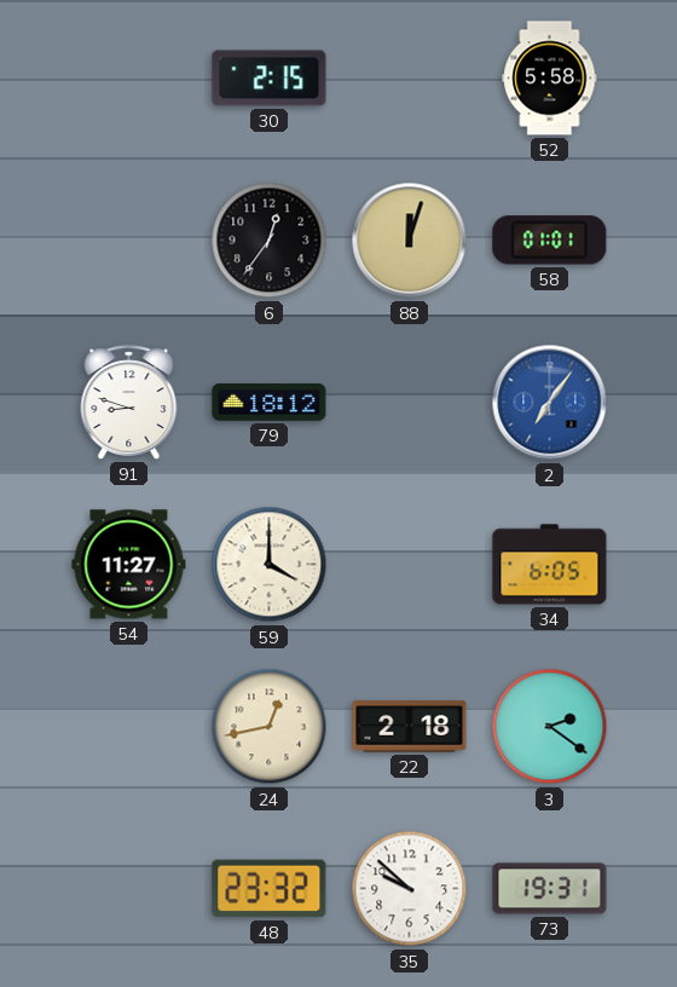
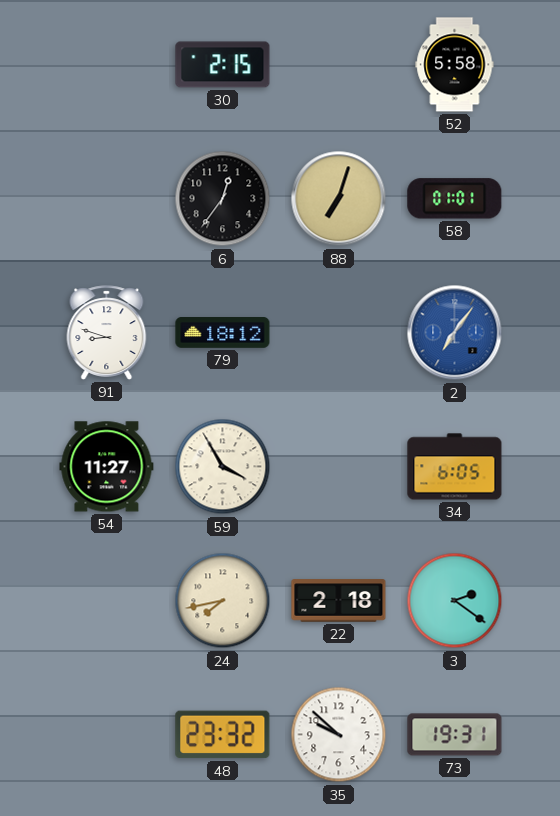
88: 12:03 -> 7:03
59: 4:00 -> 3:55
24: 12:43 -> 7:43
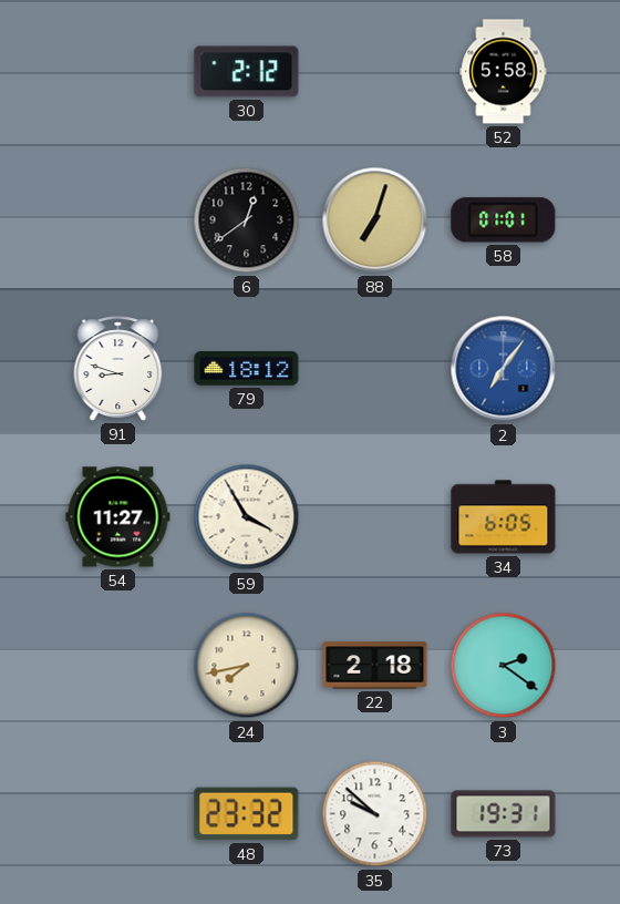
30: 2:15 -> 2:12
6: 12:36 -> 12:39
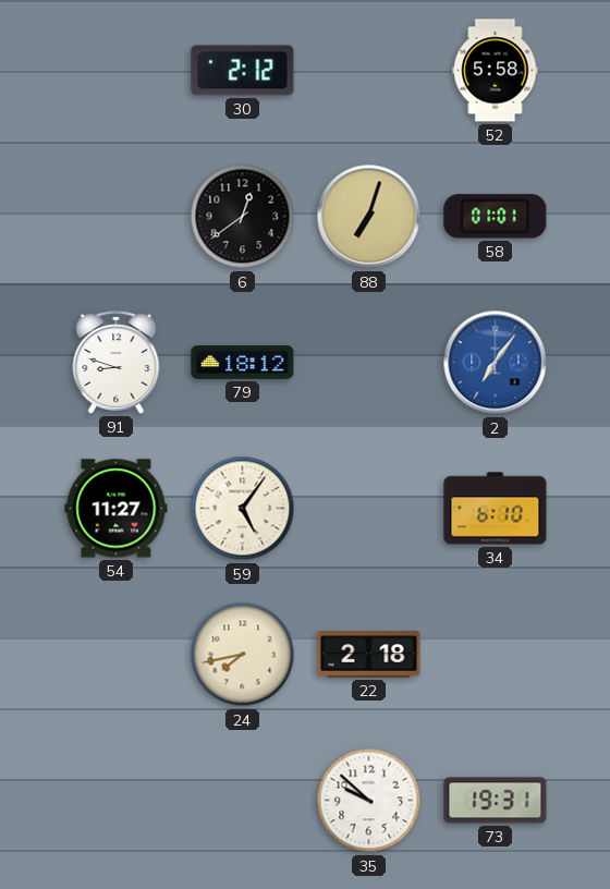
59: 3:55 -> 5:06
34: 6:05 -> 6:10
3: 2:21 -> none
48: 23:32 -> none
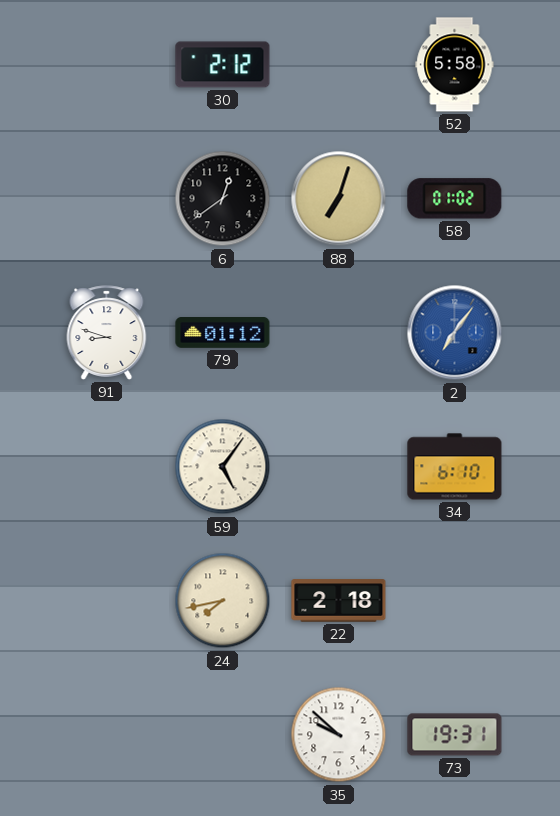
58: 01:01 -> 01:02
79: 18:12 -> 01:12
54: 11:27 -> none
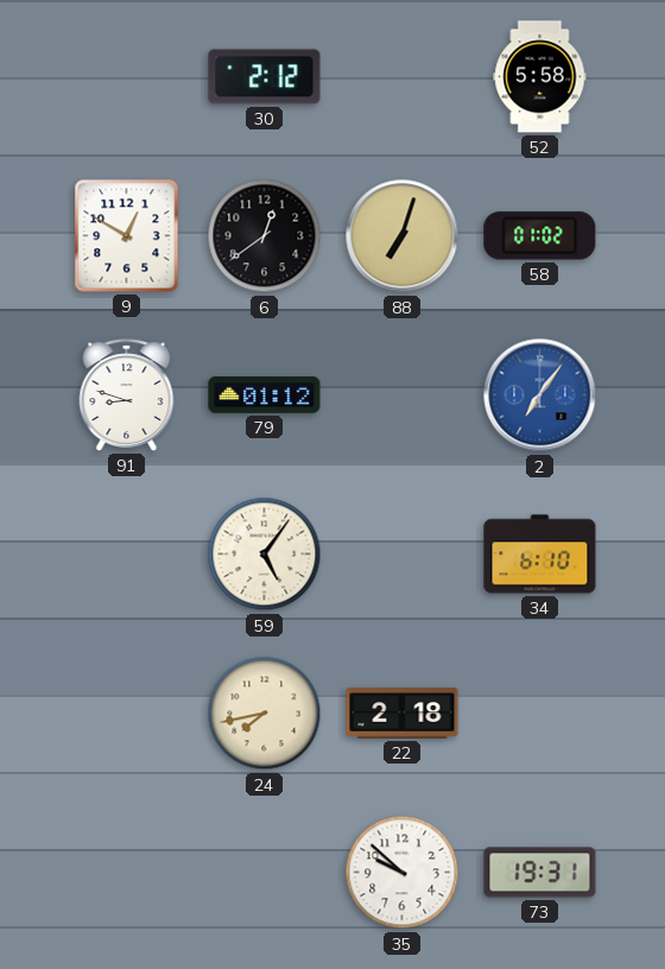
9: none -> 12:50
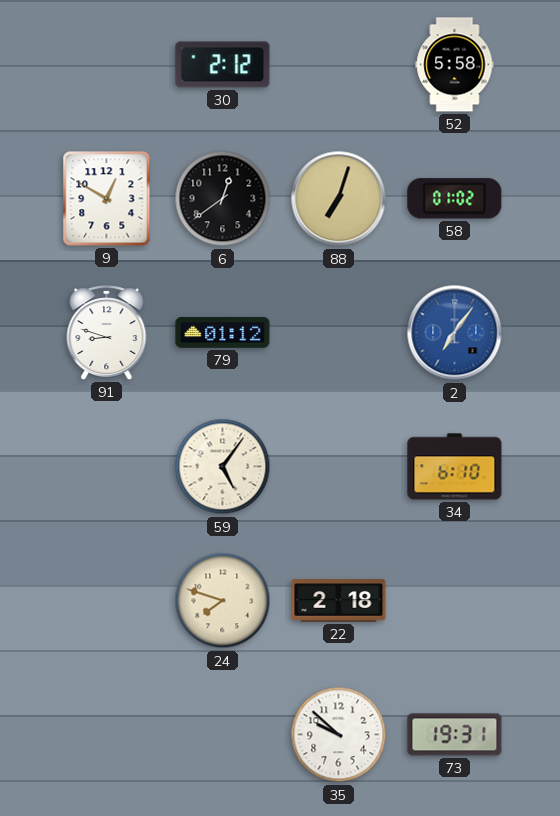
24: 7:43 -> 7:48
